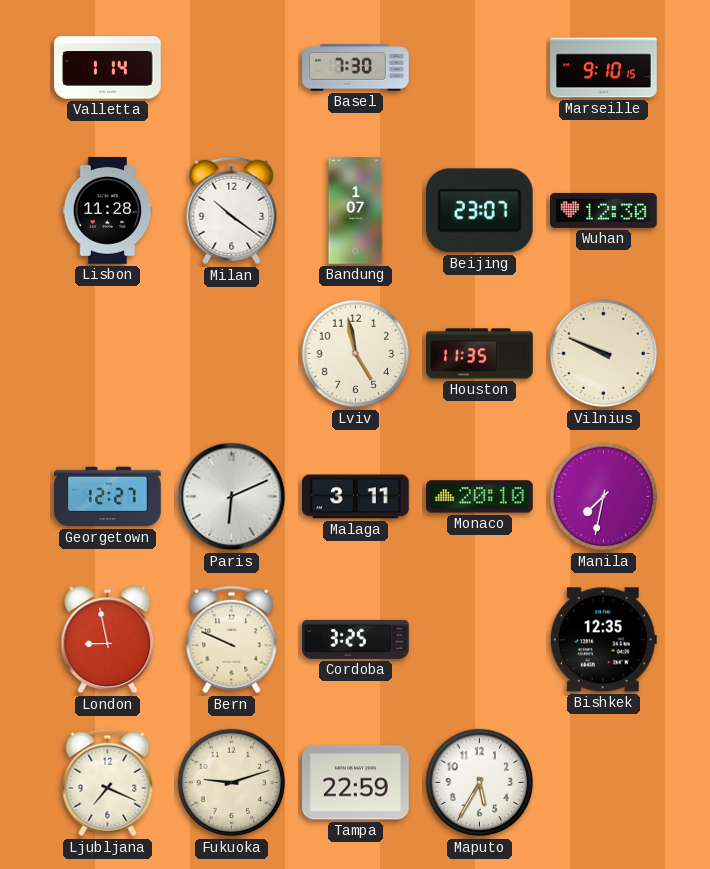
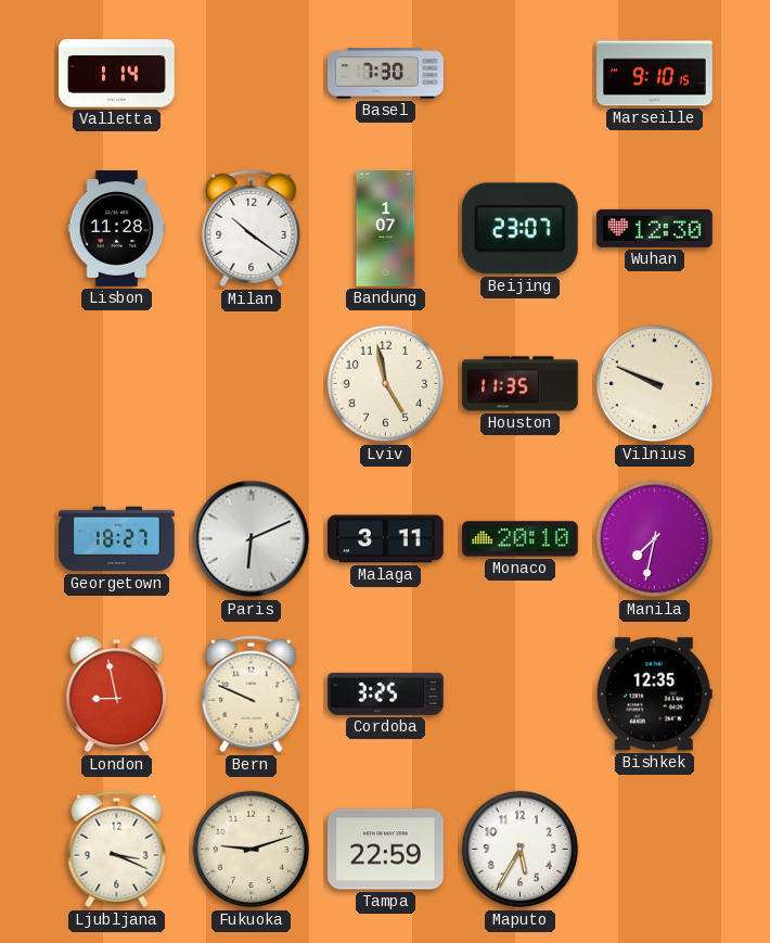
Georgetown: 12:27 -> 18:27
Ljubljana: 7:19 -> 3:19
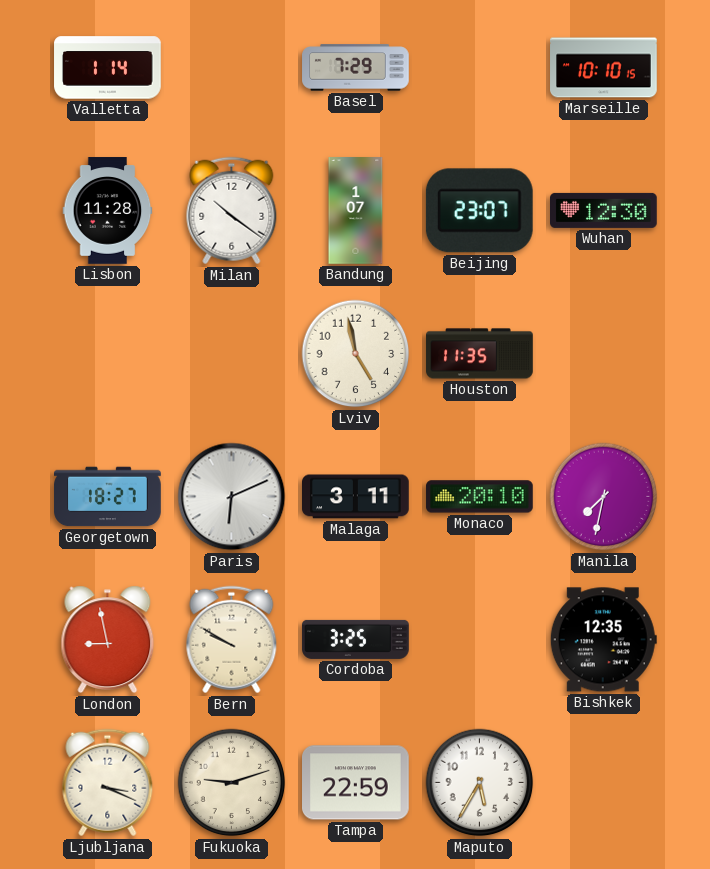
Basel: 7:30 -> 7:29
Marseille: 9:10 -> 10:10
Vilnius: 9:49 -> none
Bern: 9:49 -> 9:50
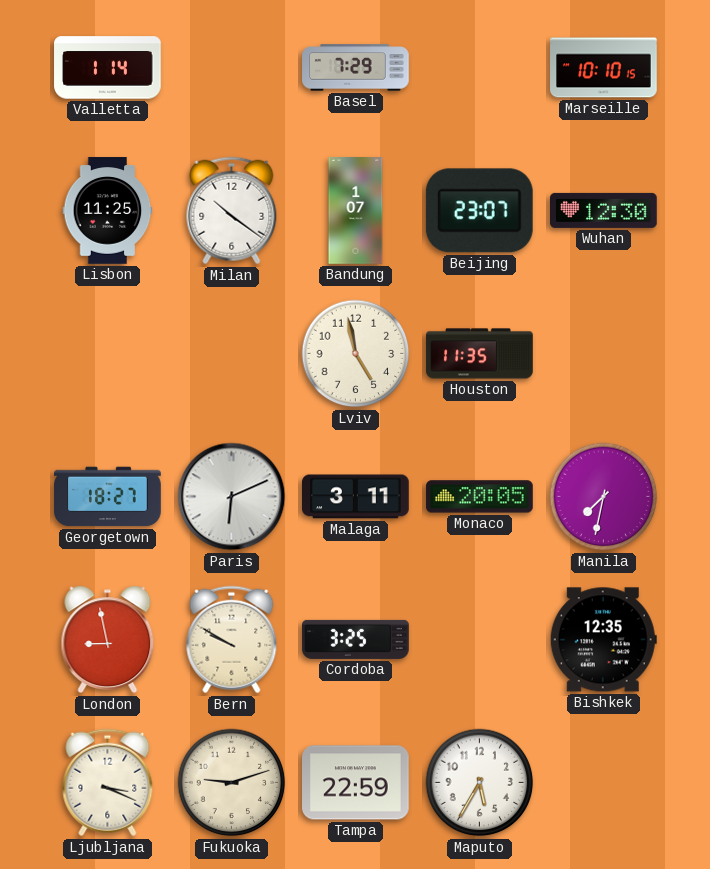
Lisbon: 11:28 -> 11:25
Monaco: 20:10 -> 20:05
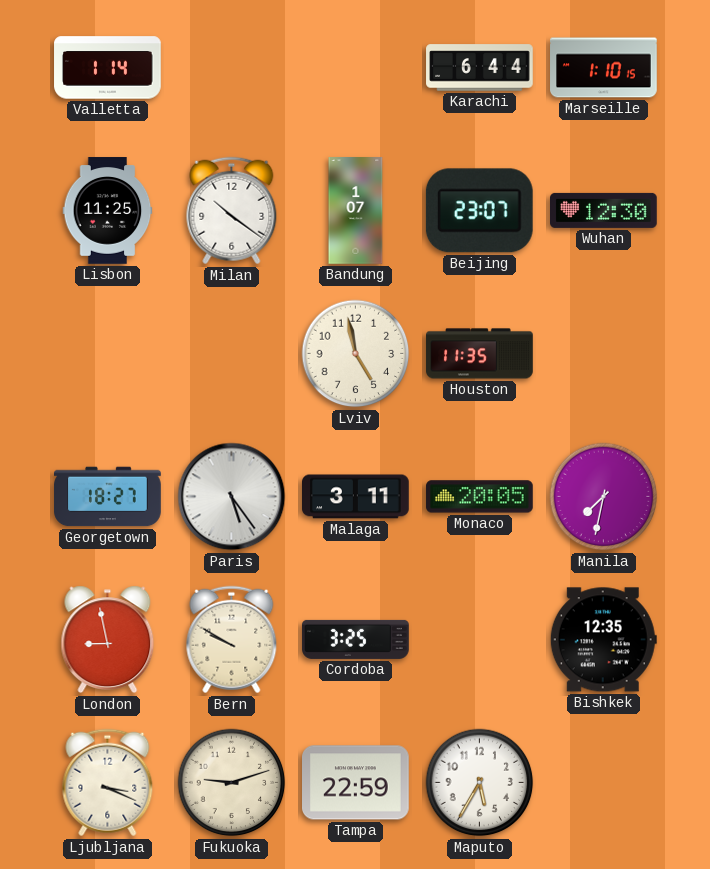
Basel: 7:29 -> none
Karachi: none -> 6:44
Marseille: 10:10 -> 1:10
Paris: 6:11 -> 5:24
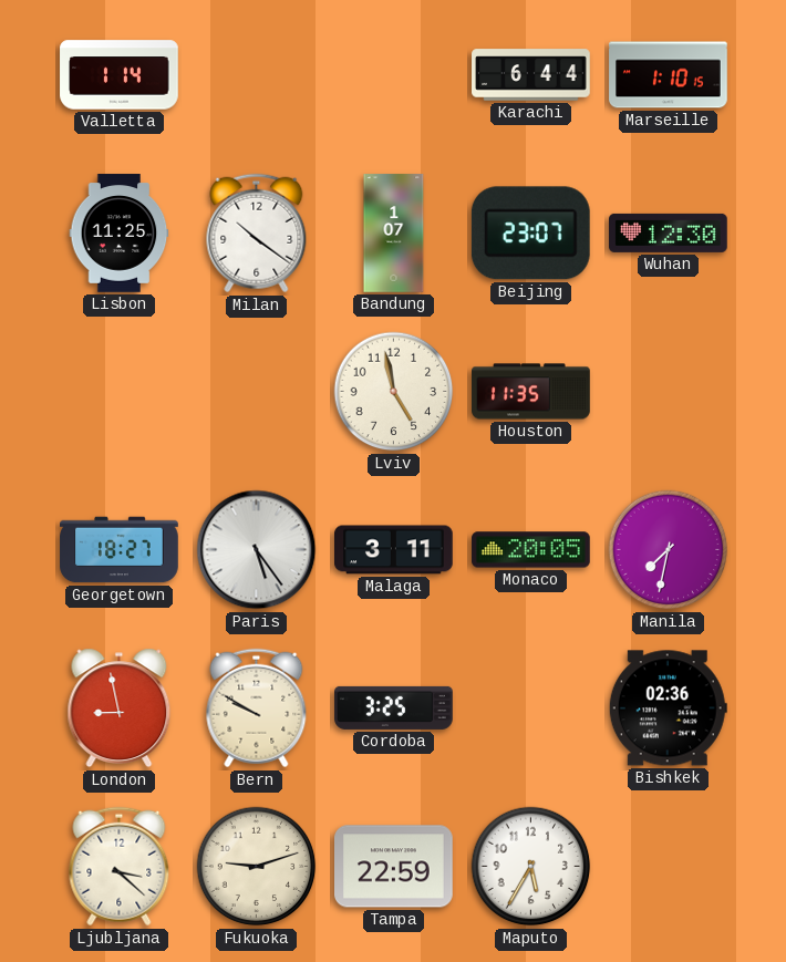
Bishkek: 12:35 -> 02:36
Ljubljana: 3:19 -> 3:22
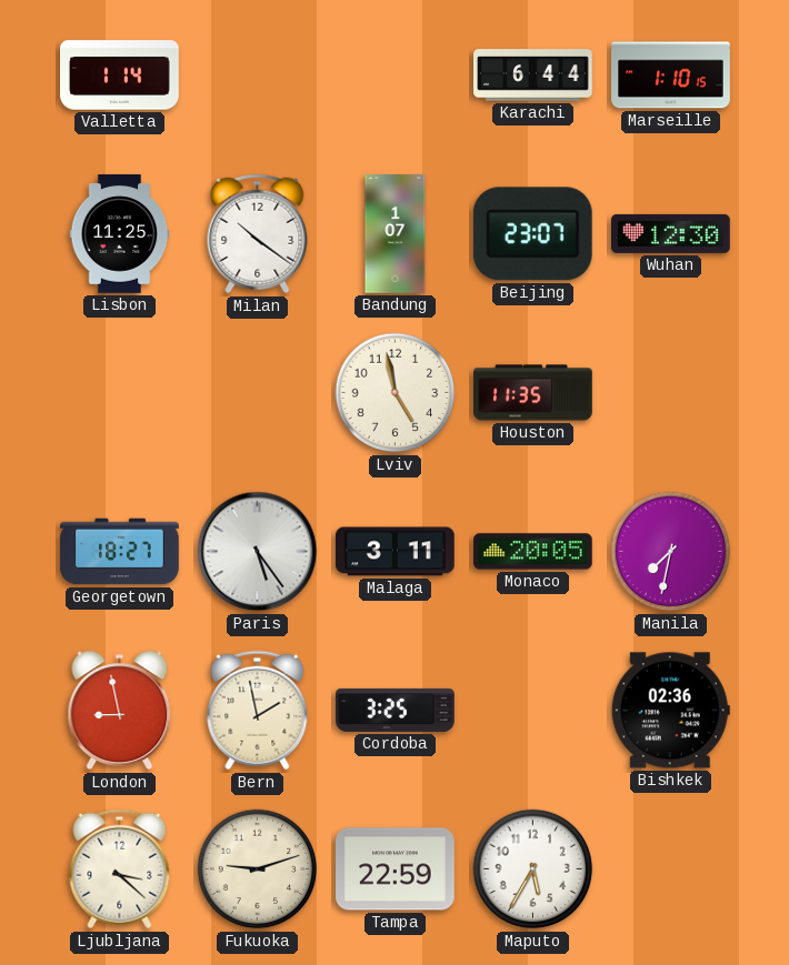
Bern: 9:50 -> 1:58
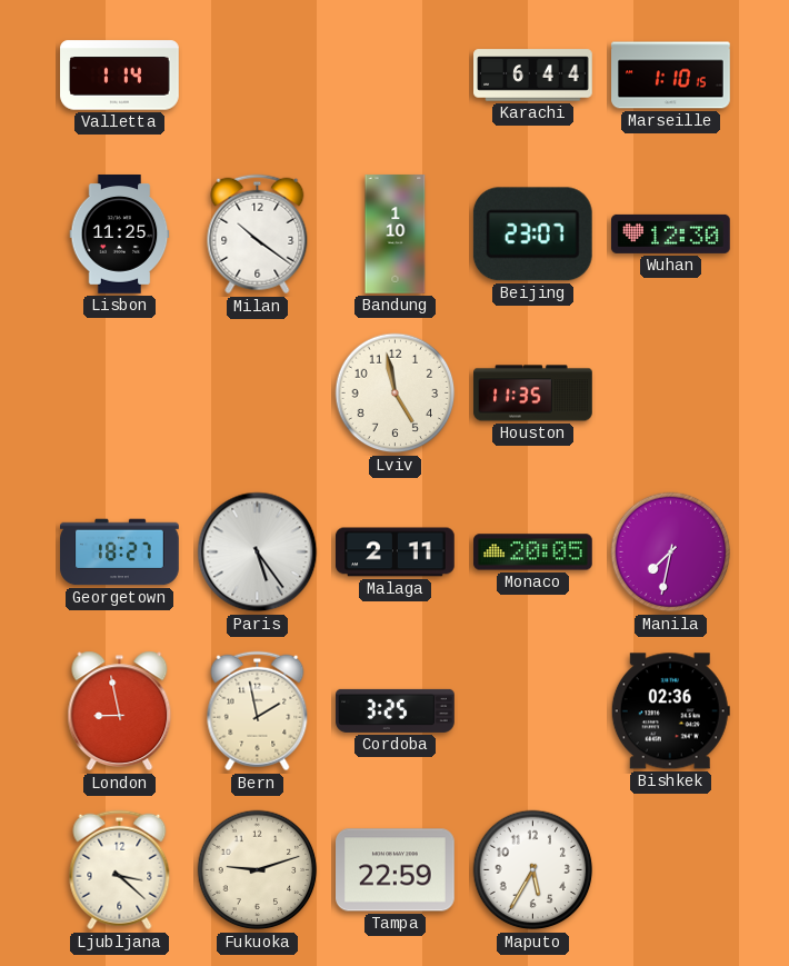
Bandung: 1:07 -> 1:10
Malaga: 3:11 -> 2:11
